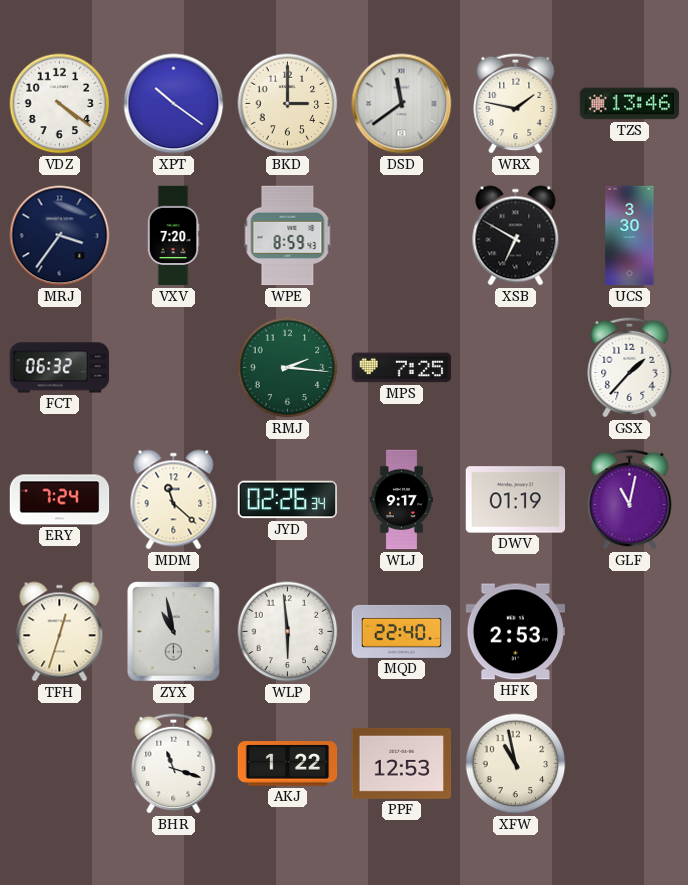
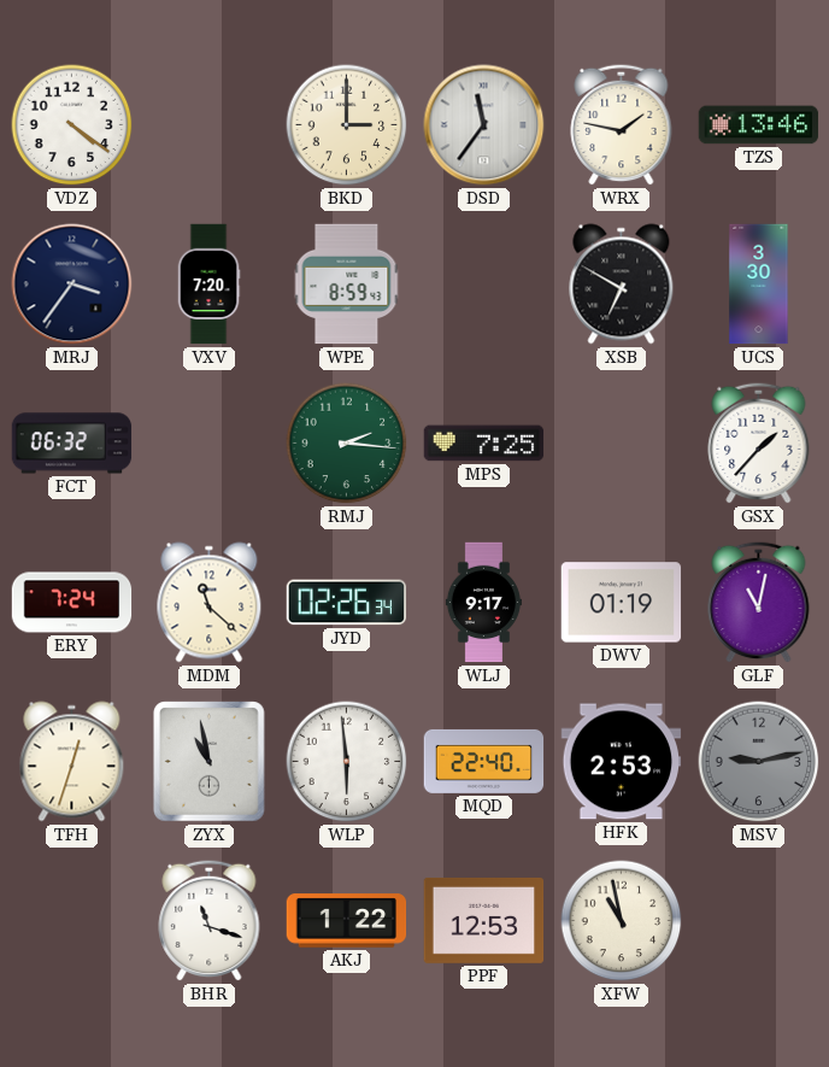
XPT: 10:21 -> none
DSD: 11:39 -> 11:36
MSV: none -> 9:13
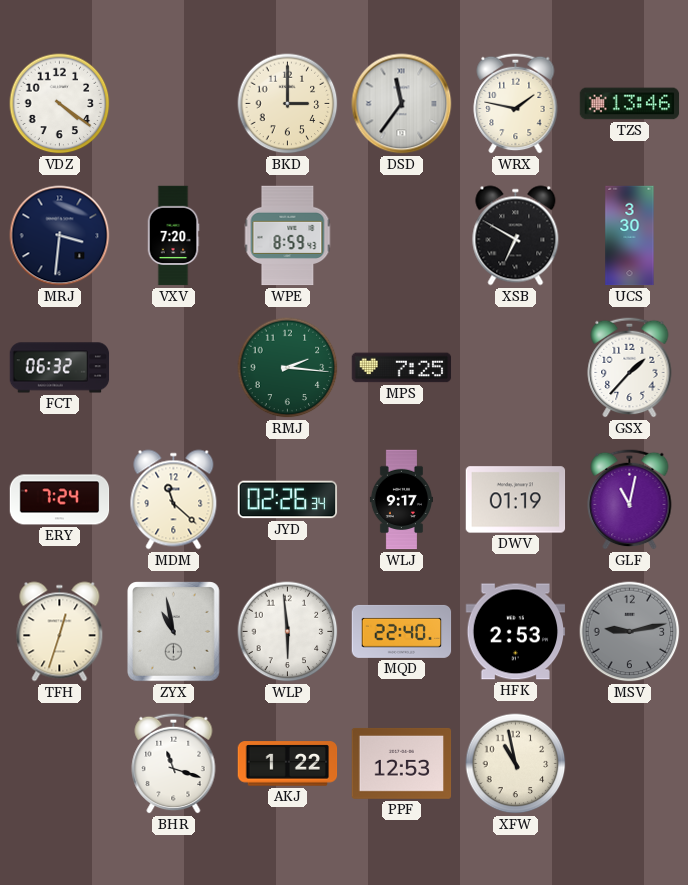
MRJ: 3:36 -> 3:31
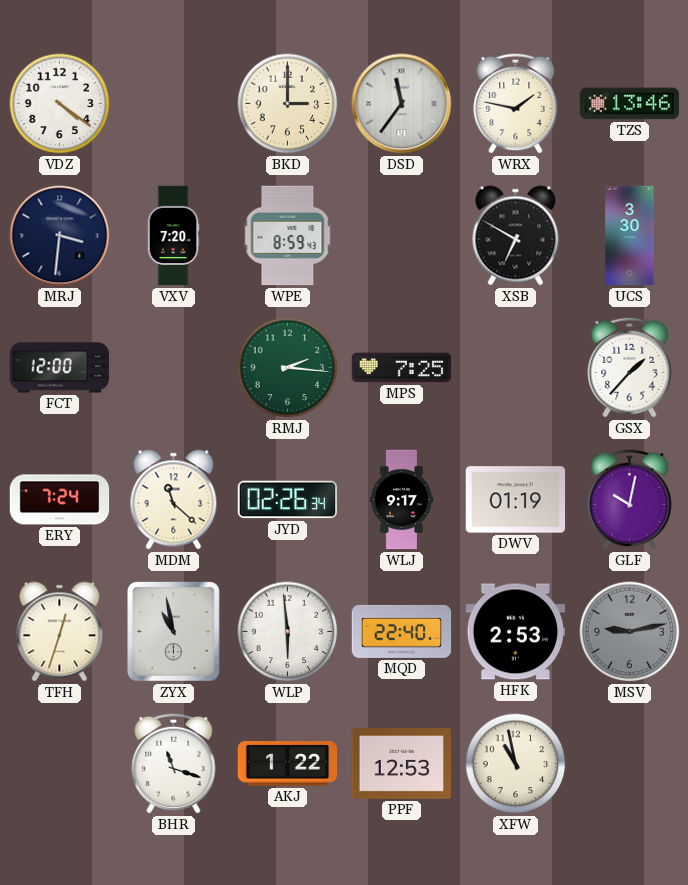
FCT: 06:32 -> 12:00
GLF: 11:02 -> 10:02
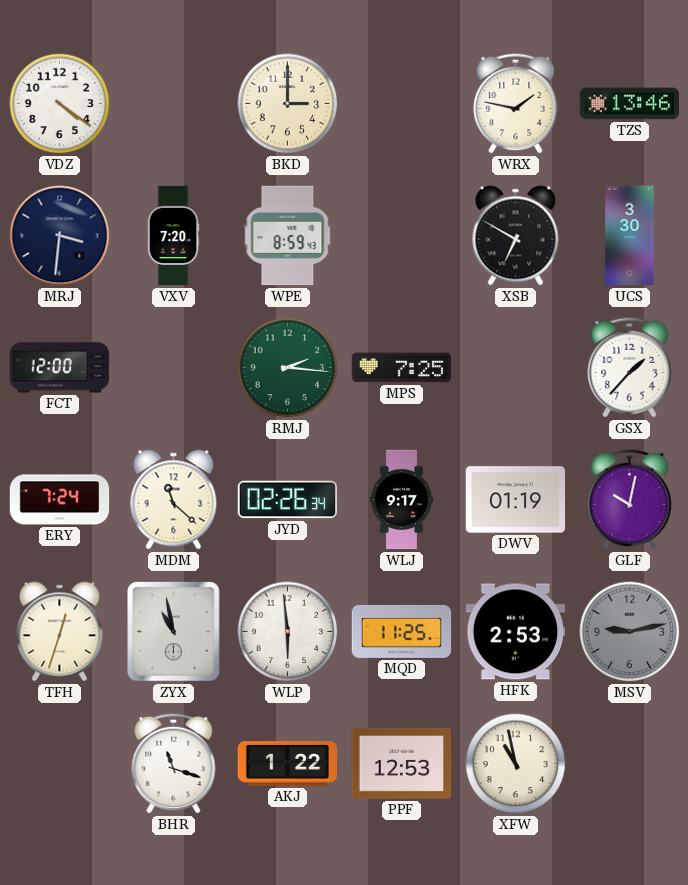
DSD: 11:36 -> none
MQD: 22:40 -> 11:25
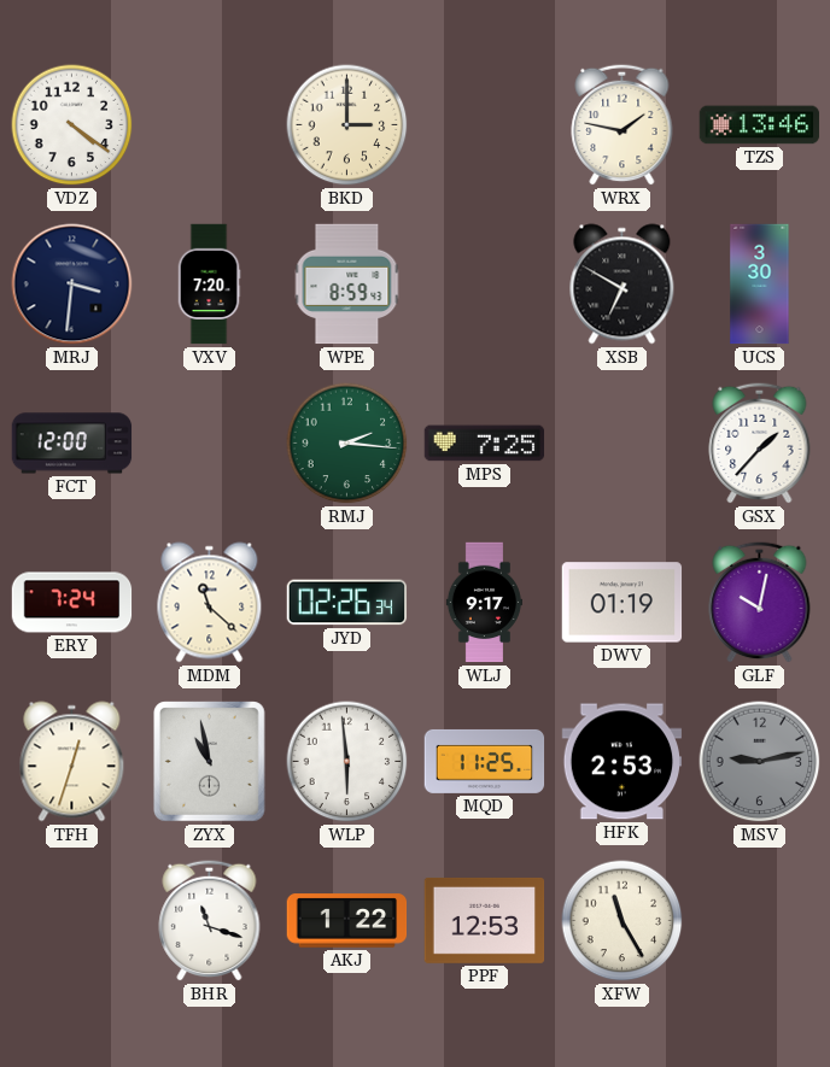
XFW: 10:58 -> 11:25
